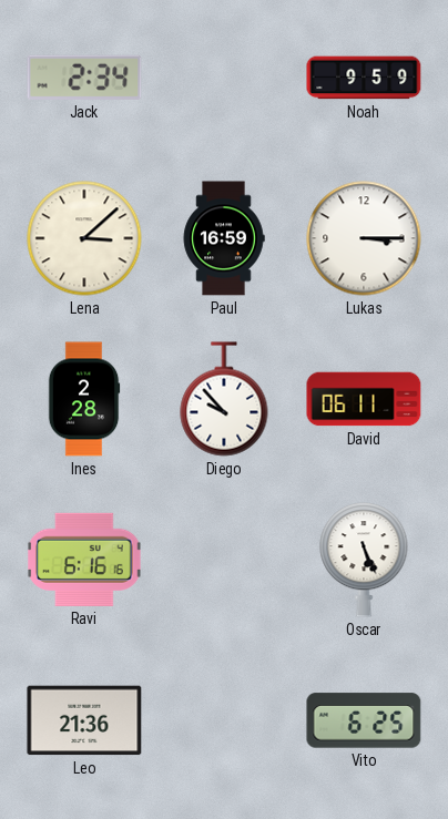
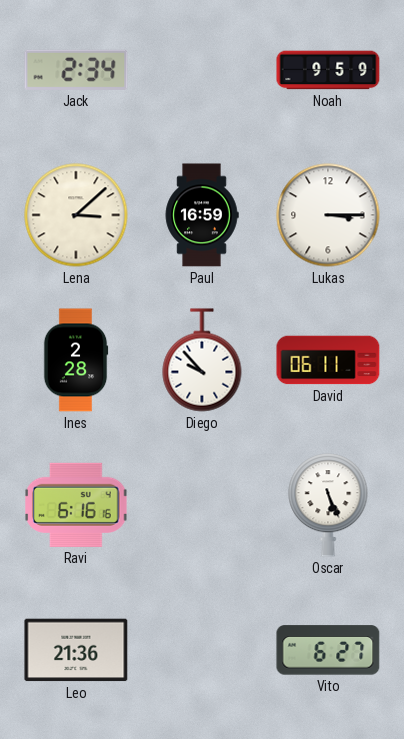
Vito: 6:25 -> 6:27
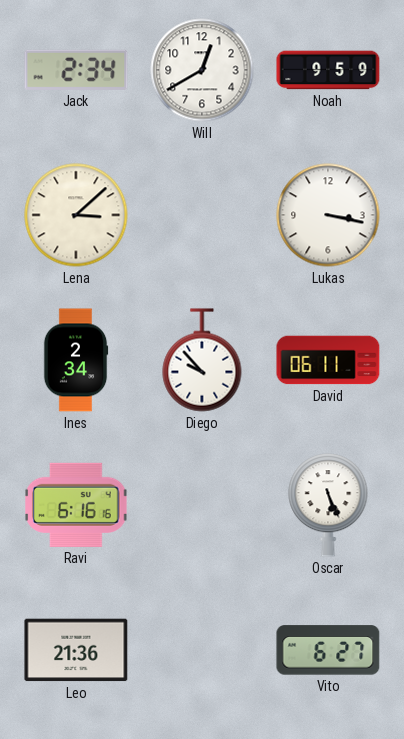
Will: none -> 12:40
Paul: 16:59 -> none
Lukas: 3:15 -> 3:17
Ines: 2:28 -> 2:34
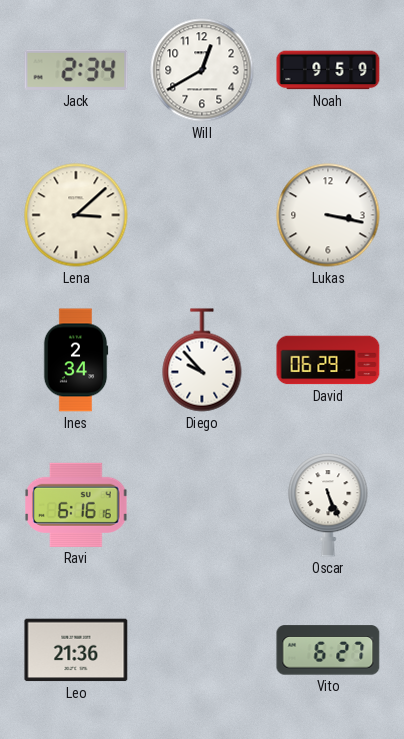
David: 06:11 -> 06:29
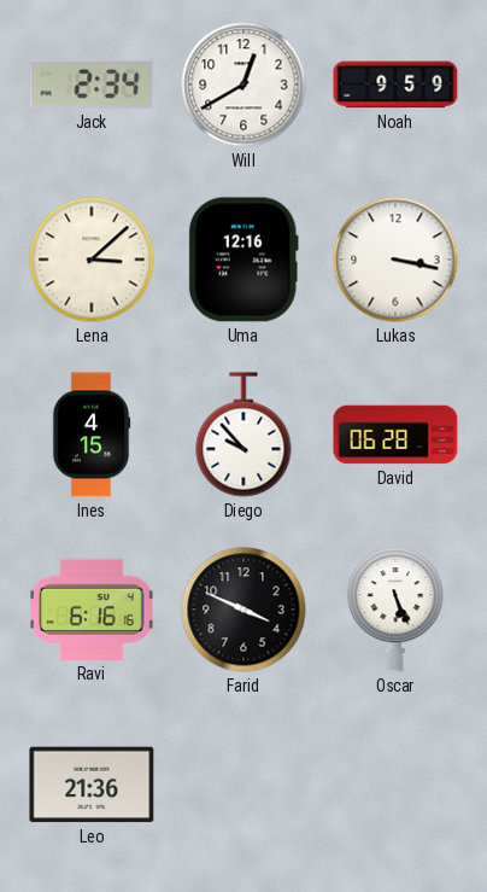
Uma: none -> 12:16
Ines: 2:34 -> 4:15
David: 06:29 -> 06:28
Farid: none -> 3:49
Vito: 6:27 -> none
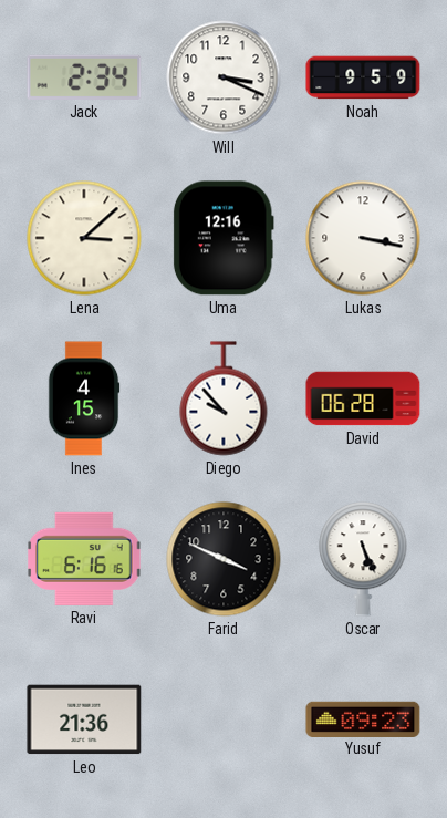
Will: 12:40 -> 3:19
Yusuf: none -> 09:23
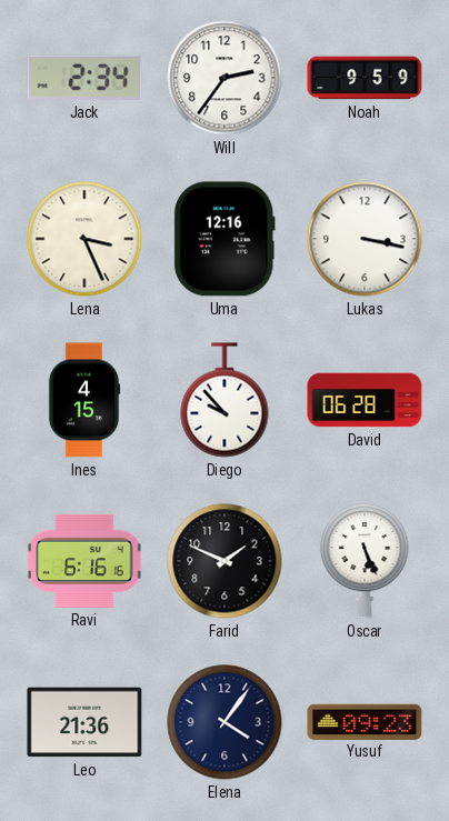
Will: 3:19 -> 2:36
Lena: 3:08 -> 3:26
Farid: 3:49 -> 1:49
Elena: none -> 4:06
